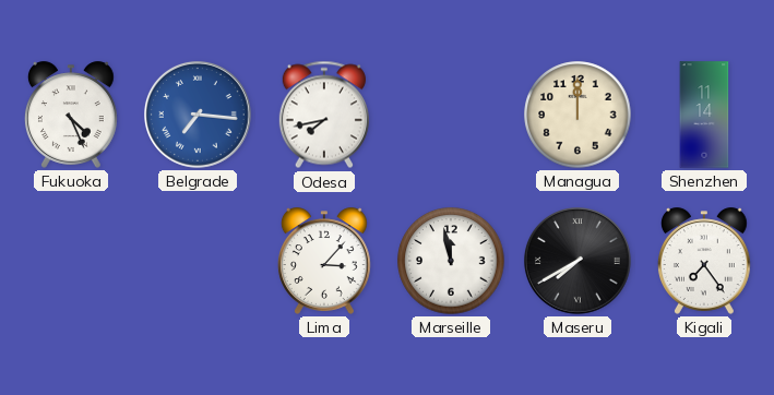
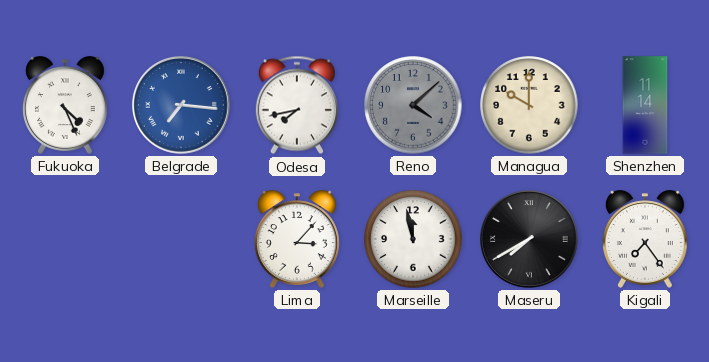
Reno: none -> 4:08
Managua: 12:00 -> 10:00
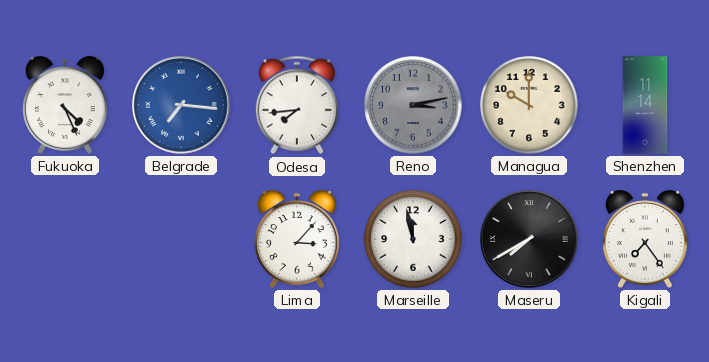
Odesa: 7:43 -> 7:44
Reno: 4:08 -> 3:13
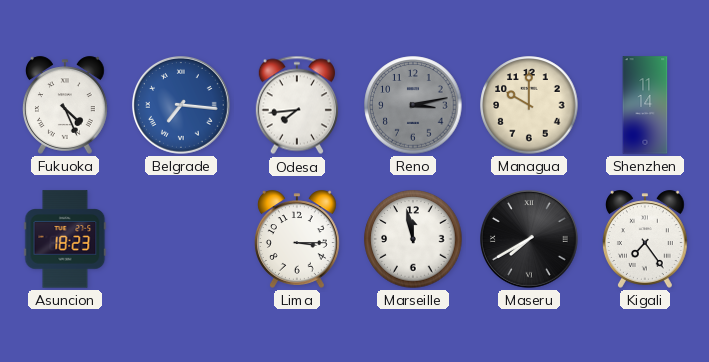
Asuncion: none -> 18:23
Lima: 3:07 -> 3:15
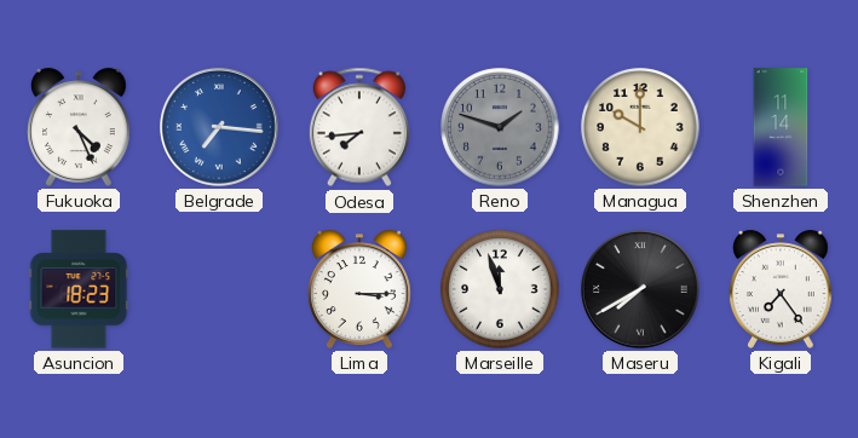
Reno: 3:13 -> 1:48
Marseille: 11:58 -> 11:57
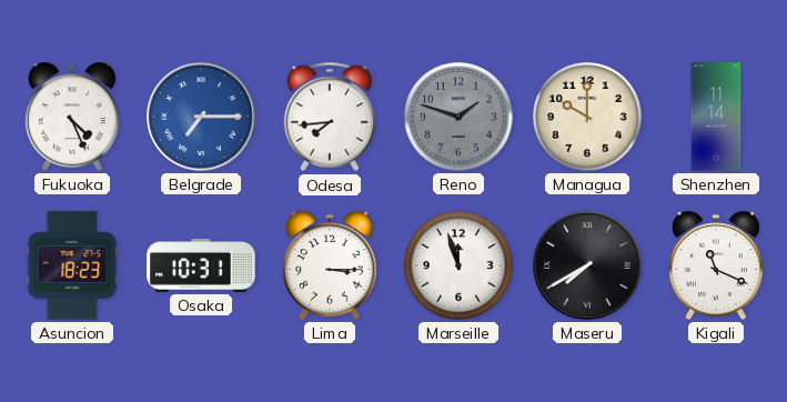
Belgrade: 7:16 -> 7:15
Osaka: none -> 10:31
Kigali: 7:24 -> 11:19
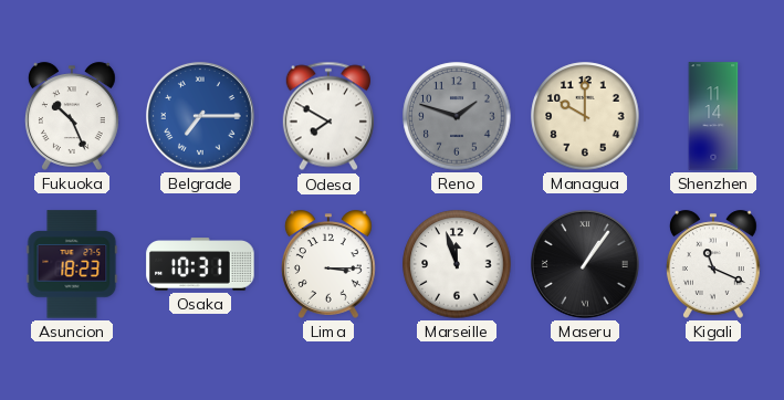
Fukuoka: 4:26 -> 10:26
Odesa: 7:44 -> 7:50
Maseru: 7:40 -> 1:06
